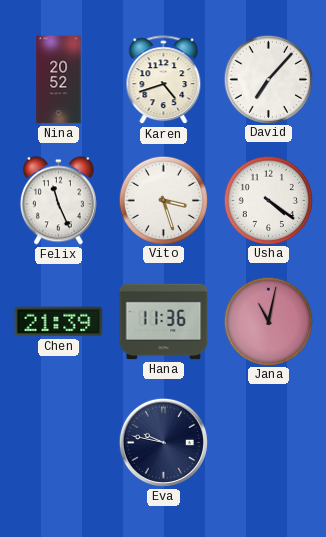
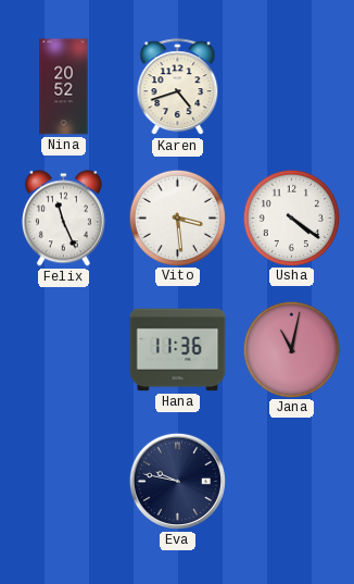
David: 7:07 -> none
Vito: 3:27 -> 3:29
Chen: 21:39 -> none
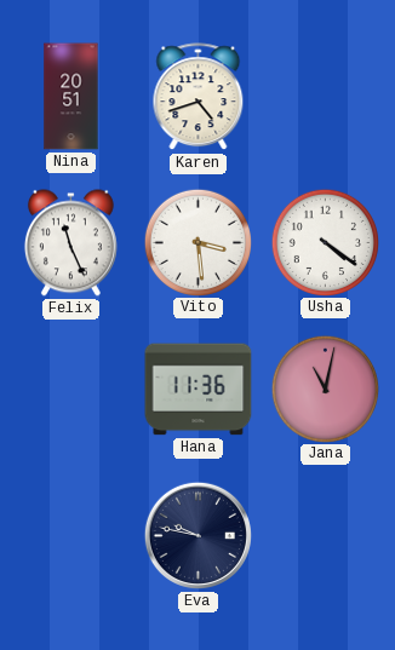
Nina: 20:52 -> 20:51
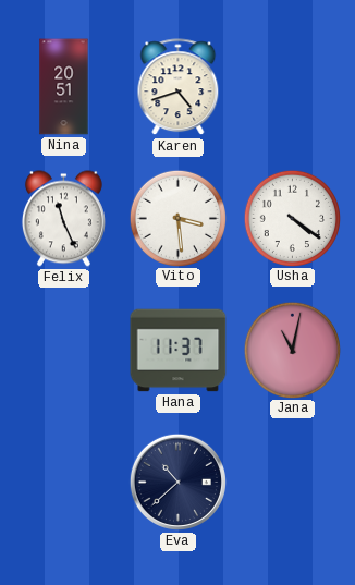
Hana: 11:36 -> 11:37
Eva: 9:47 -> 10:38
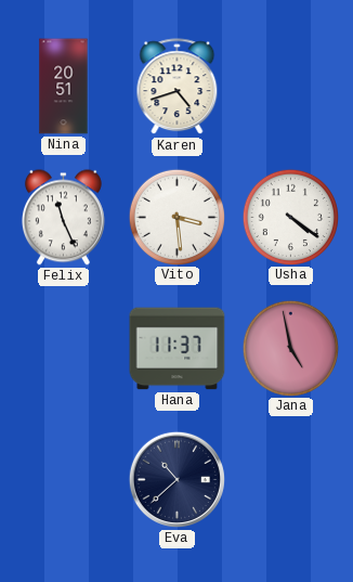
Jana: 11:02 -> 4:58
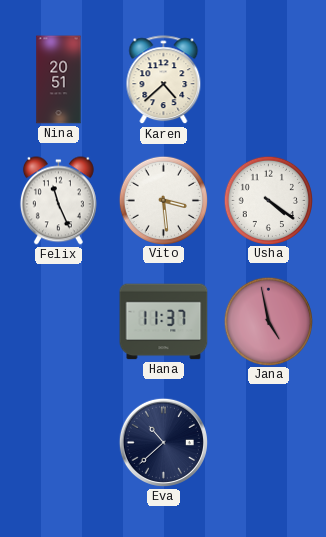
Karen: 4:42 -> 4:38
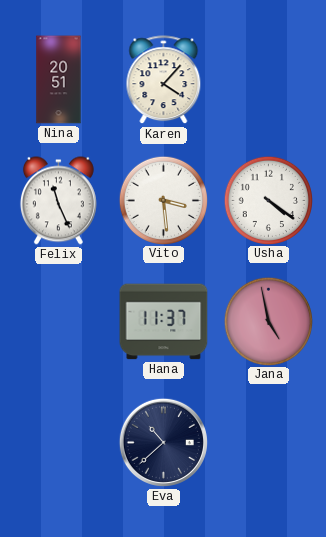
Karen: 4:38 -> 4:07
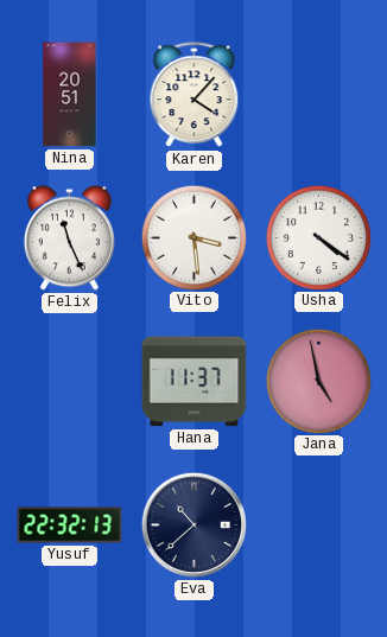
Yusuf: none -> 22:32
